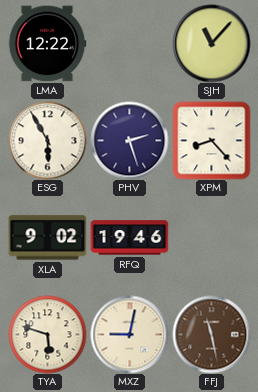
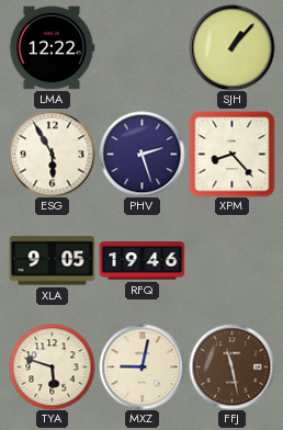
SJH: 11:07 -> 1:07
XLA: 9:02 -> 9:05
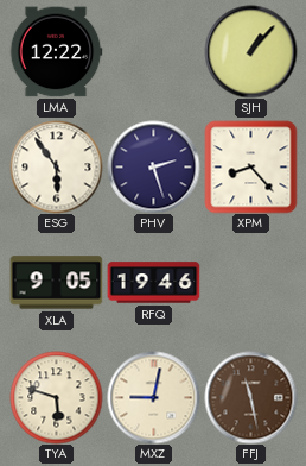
ESG: 5:55 -> 5:54
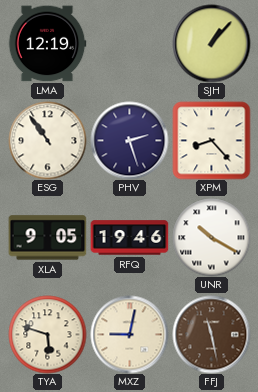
LMA: 12:22 -> 12:19
ESG: 5:54 -> 10:54
UNR: none -> 10:20
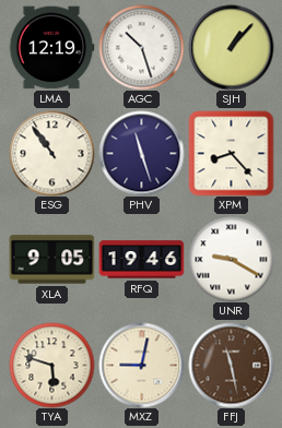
AGC: none -> 10:27
PHV: 2:27 -> 11:27
UNR: 10:20 -> 9:20
